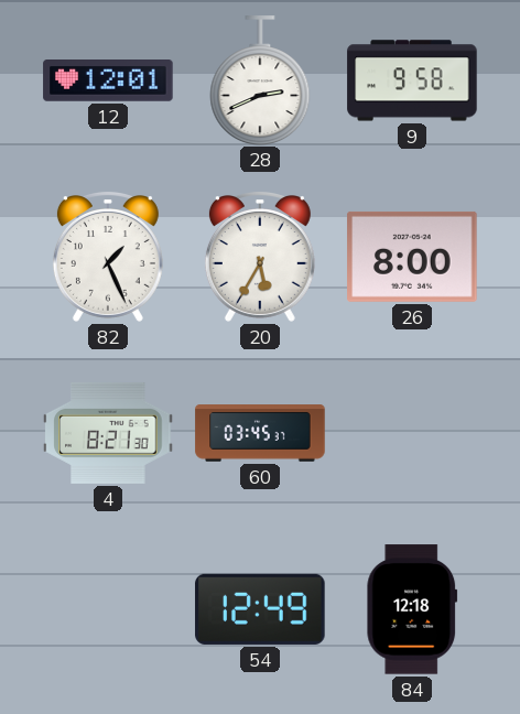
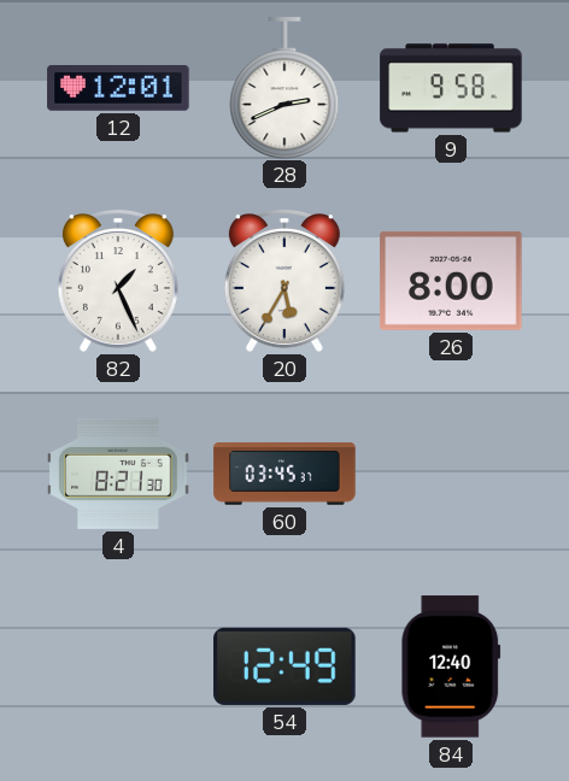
84: 12:18 -> 12:40
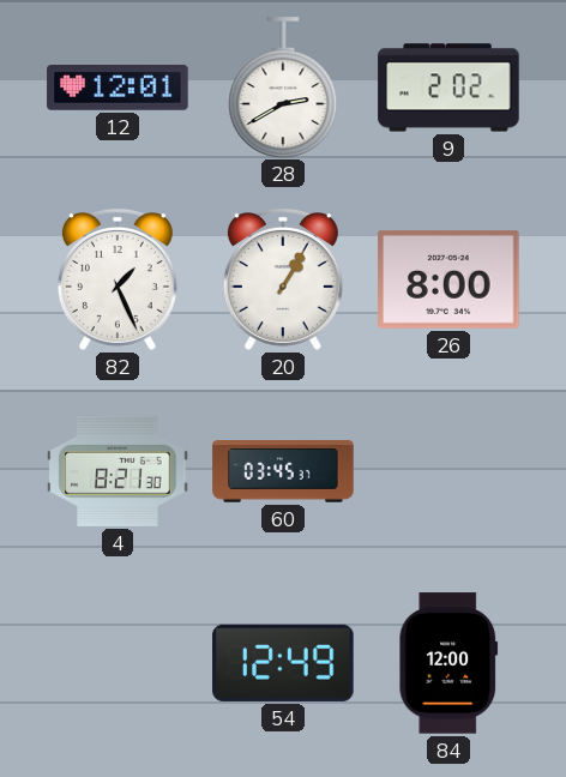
28: 2:41 -> 2:40
9: 9:58 -> 2:02
20: 5:35 -> 1:05
84: 12:40 -> 12:00
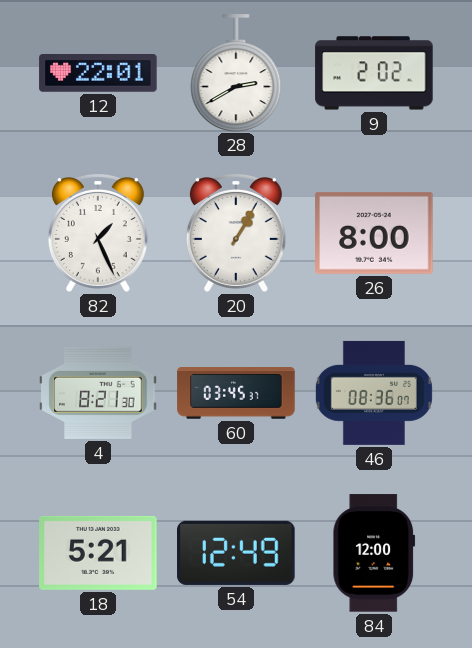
12: 12:01 -> 22:01
46: none -> 08:36
18: none -> 5:21
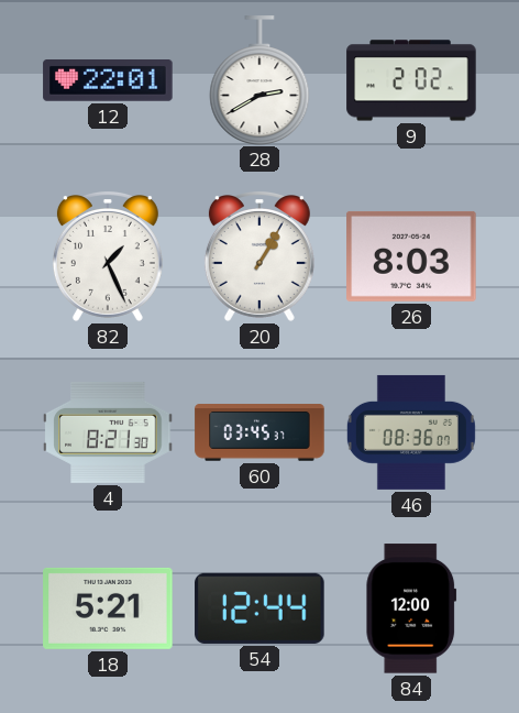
26: 8:00 -> 8:03
54: 12:49 -> 12:44
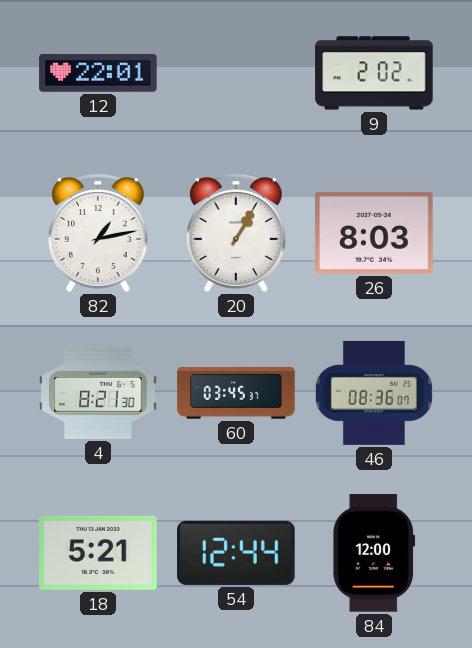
28: 2:40 -> none
82: 1:26 -> 1:13
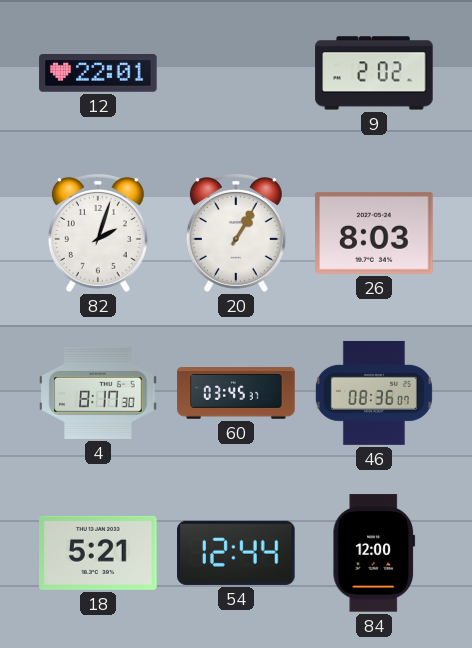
82: 1:13 -> 2:03
4: 8:21 -> 8:17
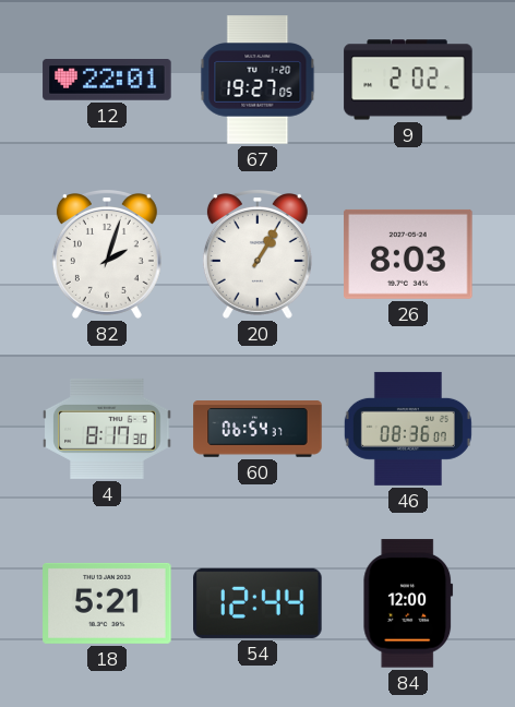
67: none -> 19:27
60: 03:45 -> 06:54
